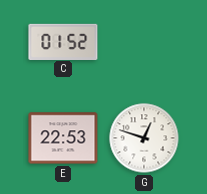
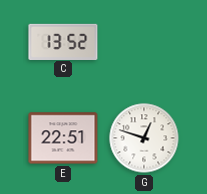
C: 01:52 -> 13:52
E: 22:53 -> 22:51
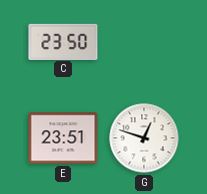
C: 13:52 -> 23:50
E: 22:51 -> 23:51
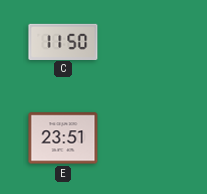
C: 23:50 -> 11:50
G: 12:48 -> none
